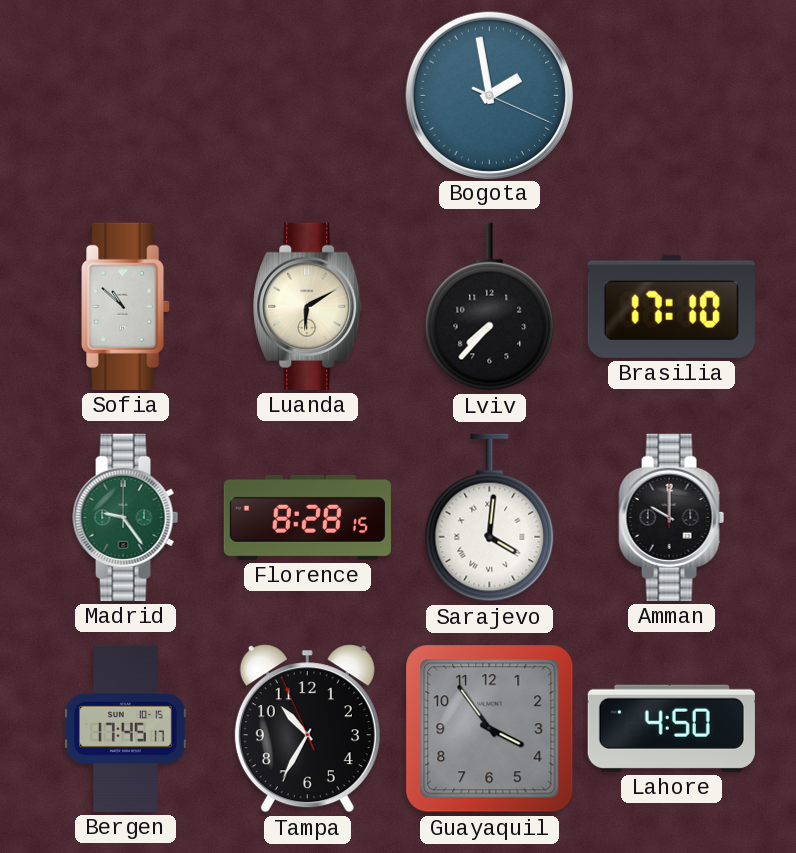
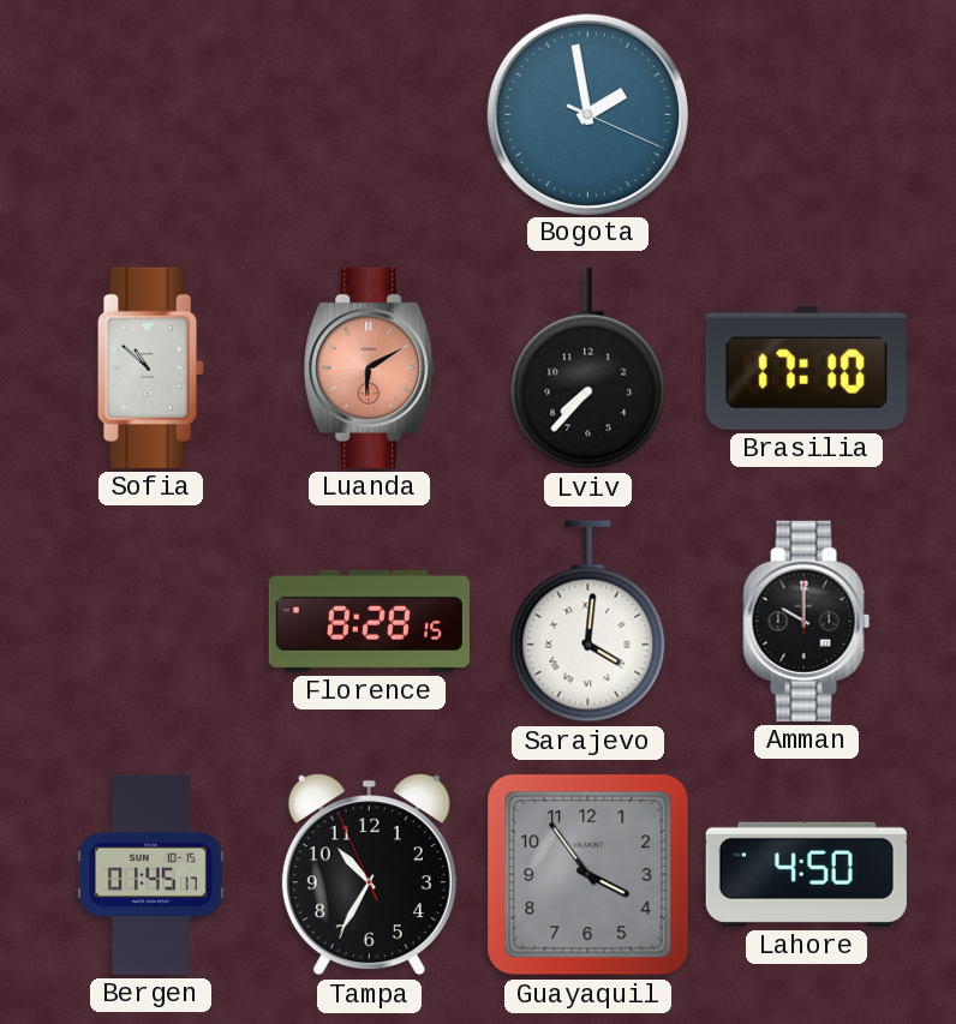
Luanda dial: cream -> salmon
Madrid: 9:24 -> none
Bergen: 17:45 -> 01:45
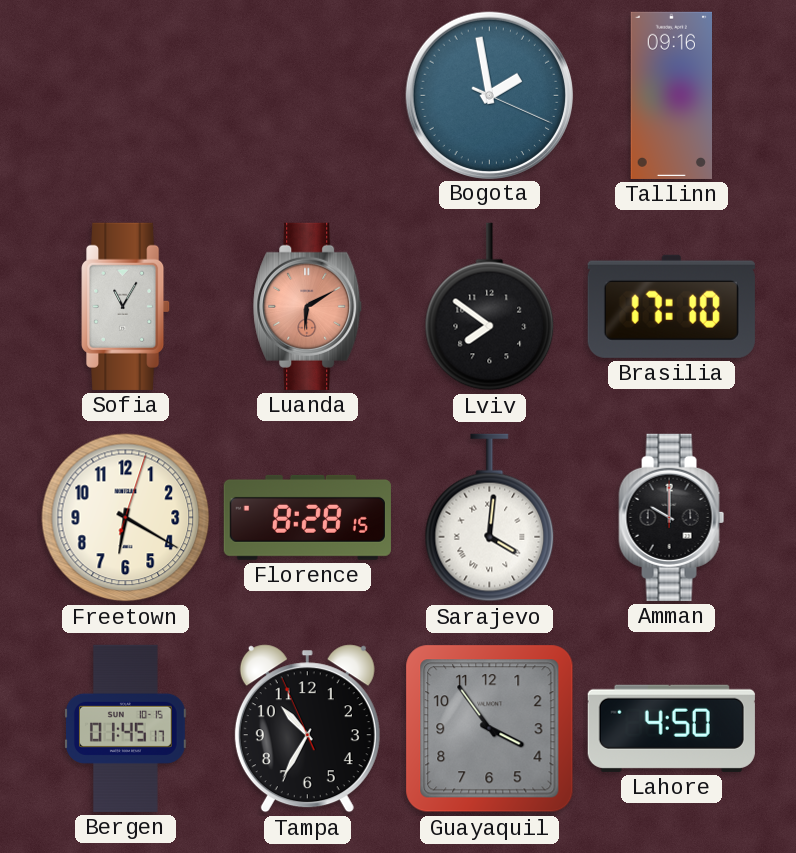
Tallinn: none -> 09:16
Sofia: 10:52 -> 11:05
Lviv: 7:37 -> 7:51
Freetown: none -> 6:20
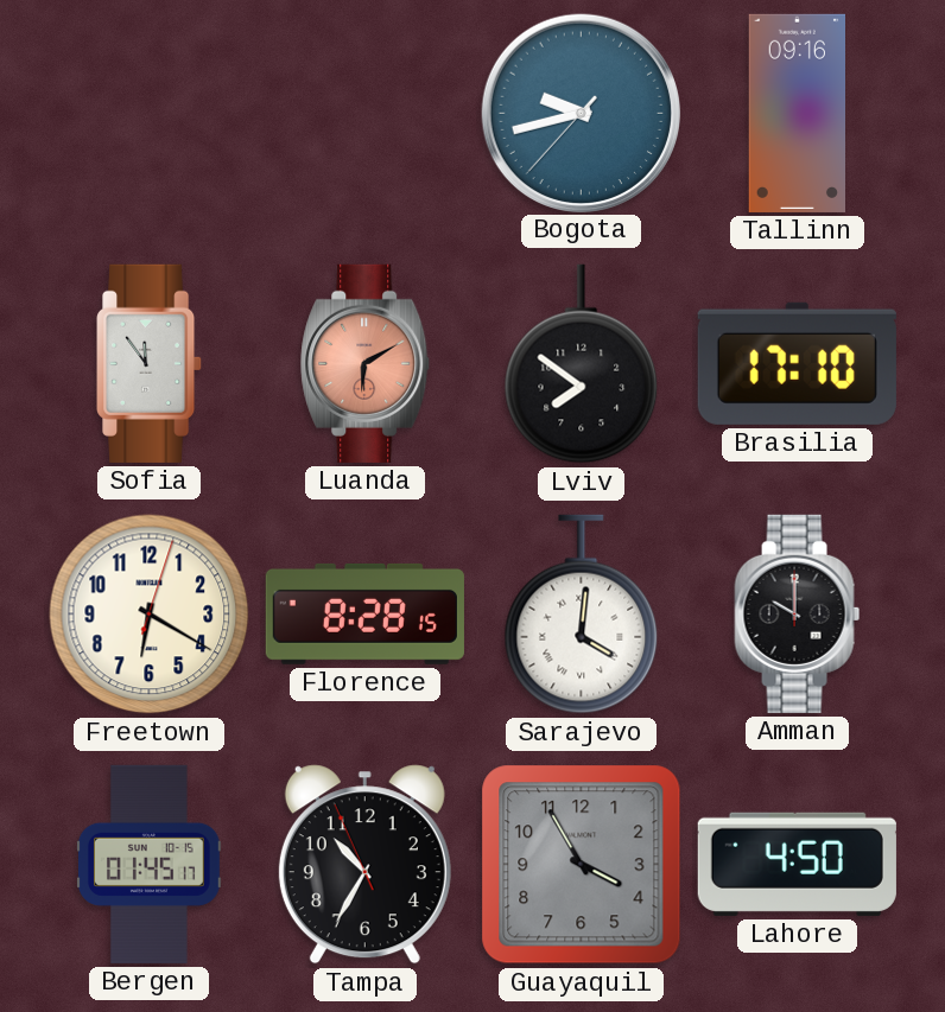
Bogota: 1:58 -> 9:42
Sofia: 11:05 -> 11:54
Guayaquil: 3:54 -> 3:55
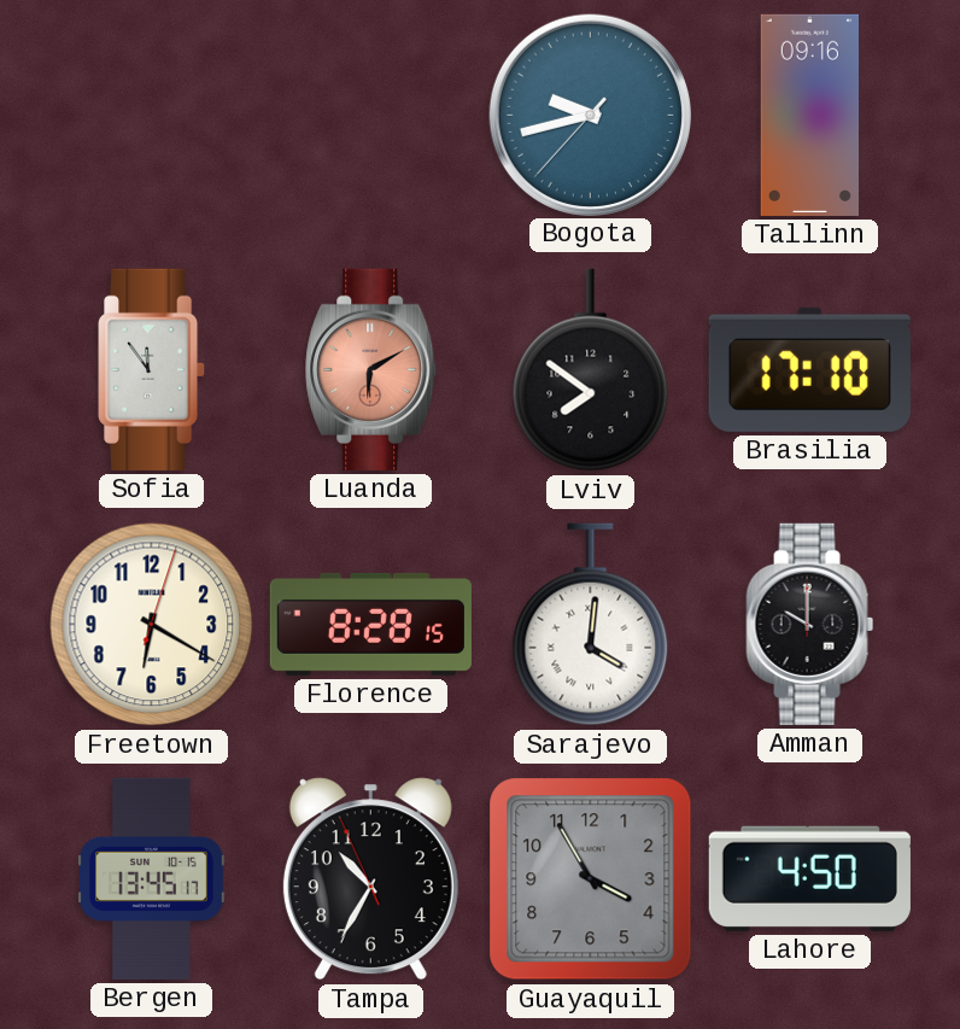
Bergen: 01:45 -> 13:45
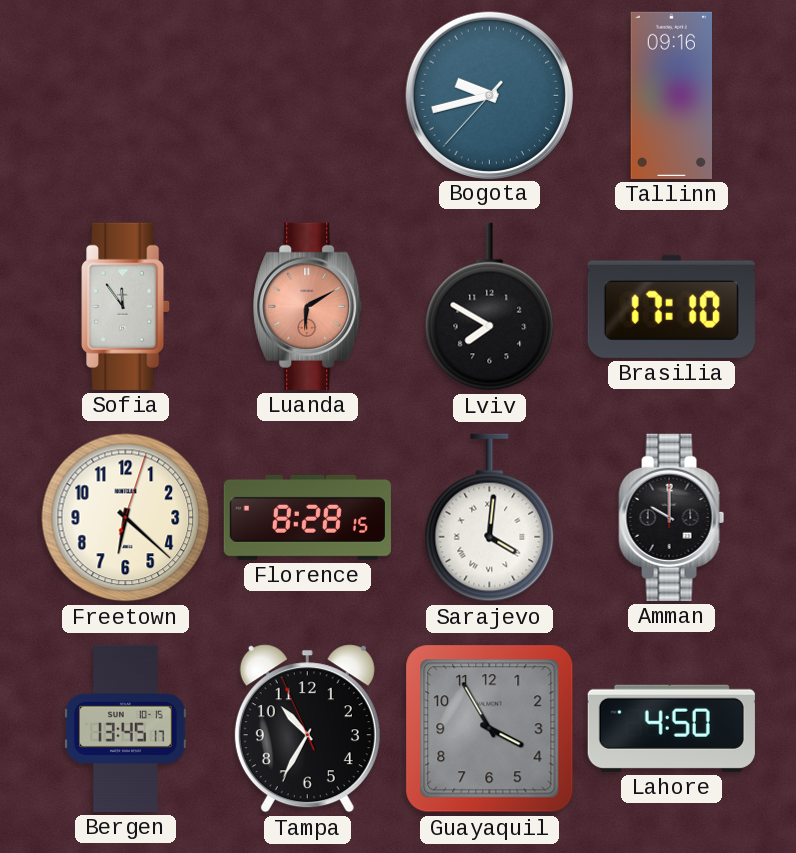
Lviv: 7:51 -> 7:50
Freetown: 6:20 -> 6:22
